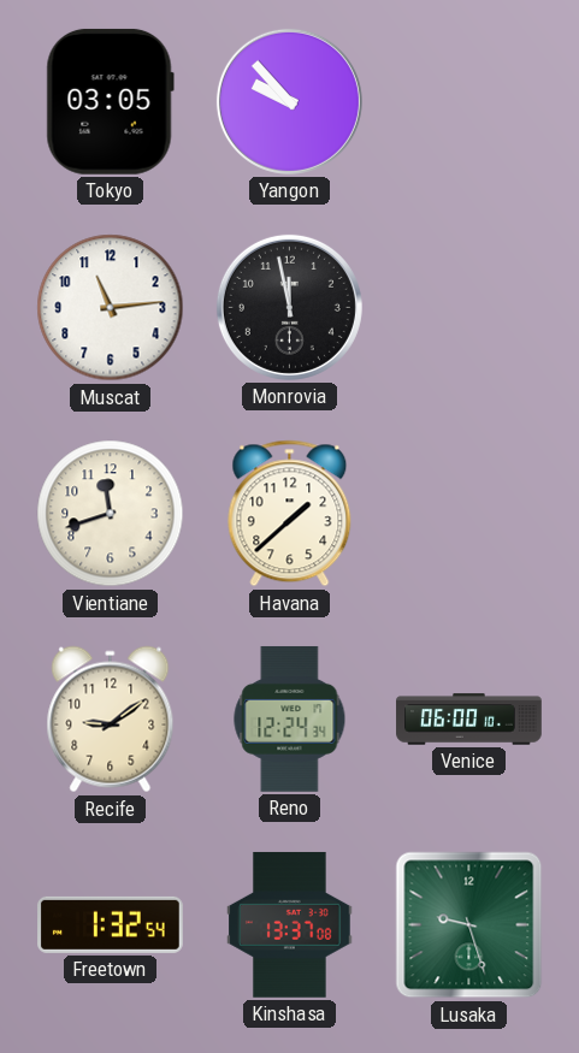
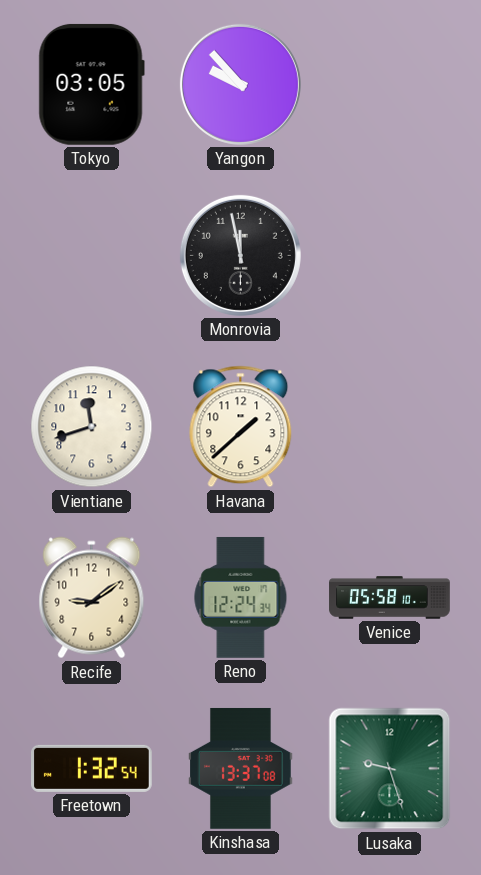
Muscat: 11:14 -> none
Venice: 06:00 -> 05:58
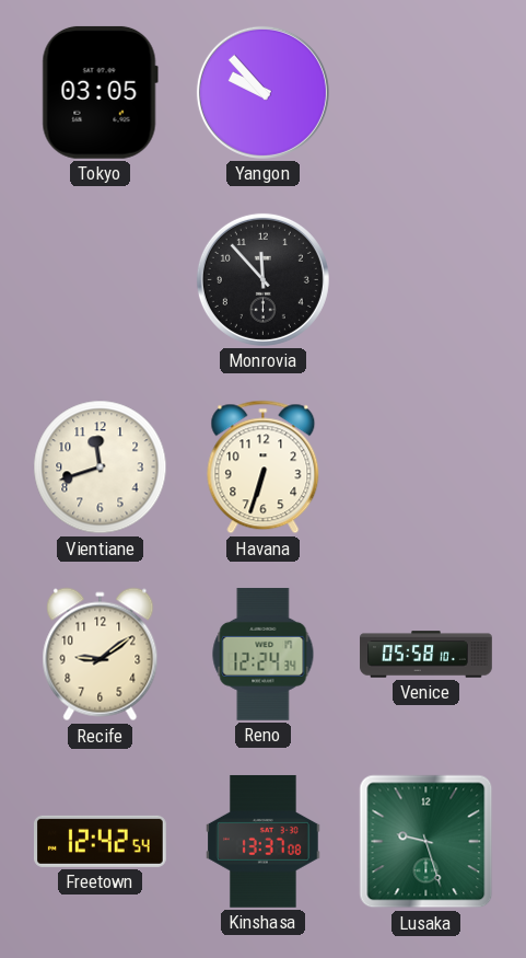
Monrovia: 11:58 -> 11:53
Havana: 1:38 -> 6:33
Freetown: 1:32 -> 12:42
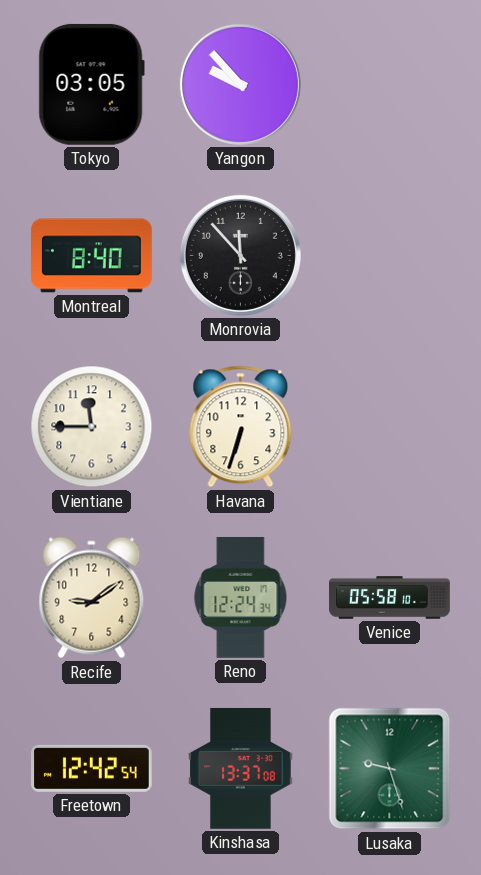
Montreal: none -> 8:40
Vientiane: 11:42 -> 11:45
